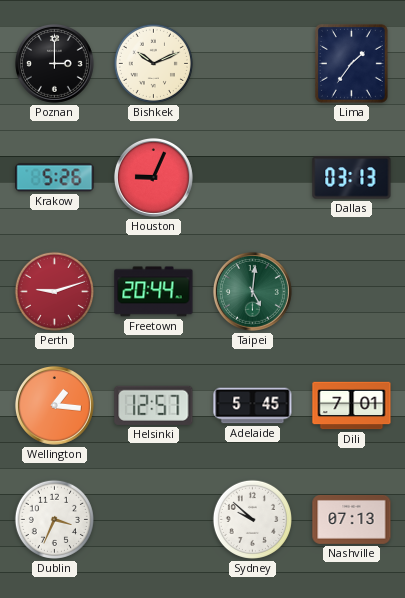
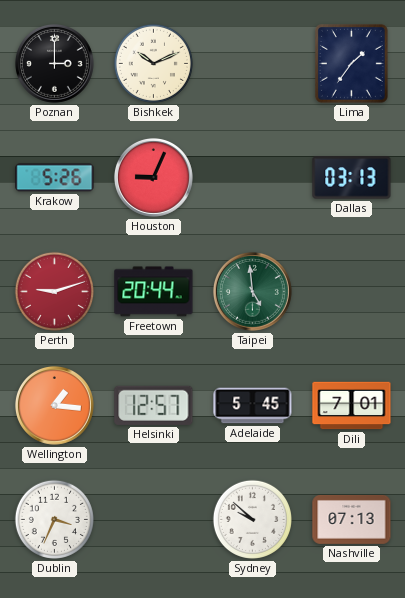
Taipei: 5:01 -> 4:59
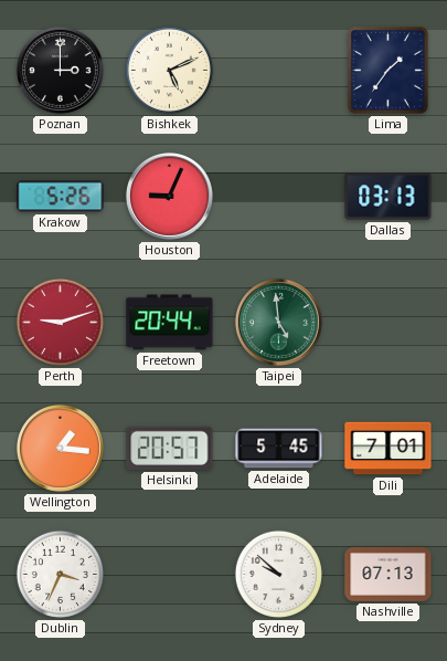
Bishkek: 10:11 -> 5:11
Helsinki: 12:57 -> 20:57
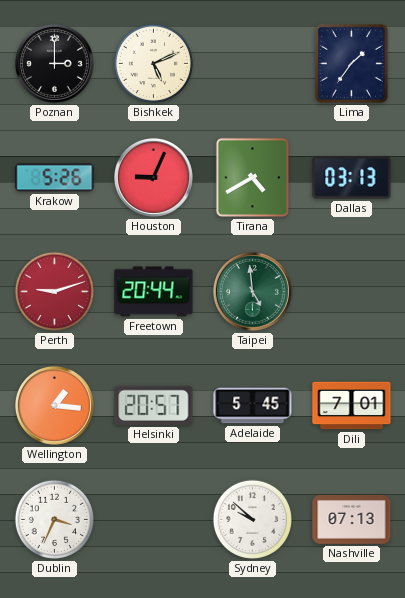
Tirana: none -> 4:40
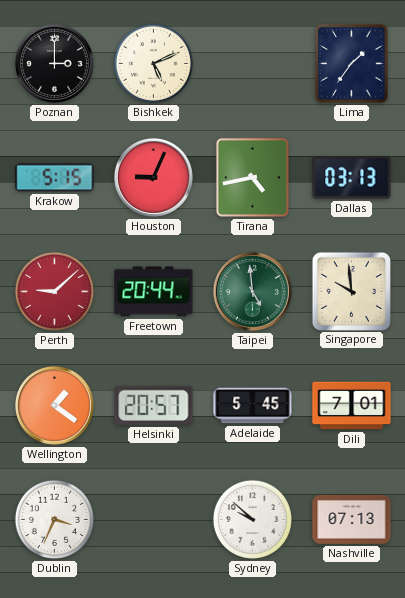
Krakow: 5:26 -> 5:15
Tirana: 4:40 -> 4:43
Perth: 9:12 -> 9:08
Singapore: none -> 9:59
Wellington: 1:16 -> 1:21
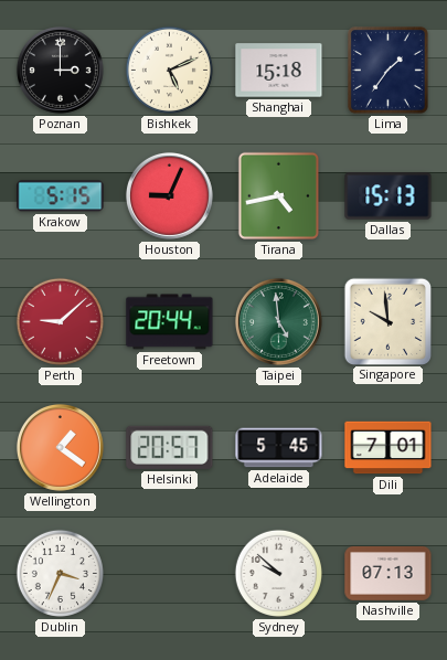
Shanghai: none -> 15:18
Dallas: 03:13 -> 15:13
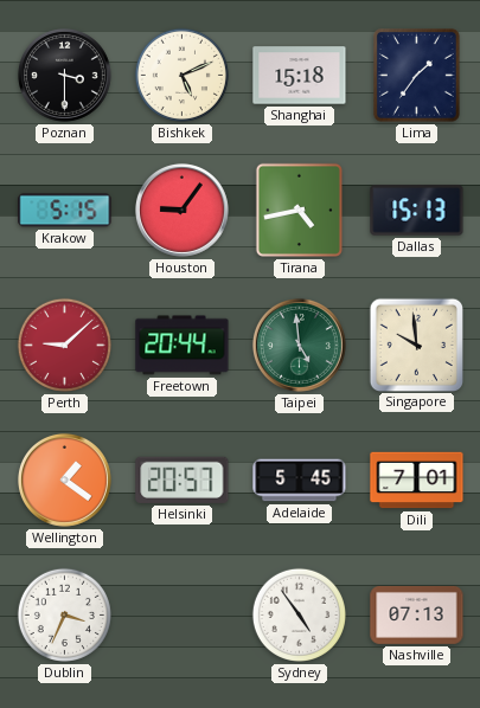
Poznan: 3:00 -> 3:30
Houston: 9:04 -> 9:06
Sydney: 9:52 -> 4:54
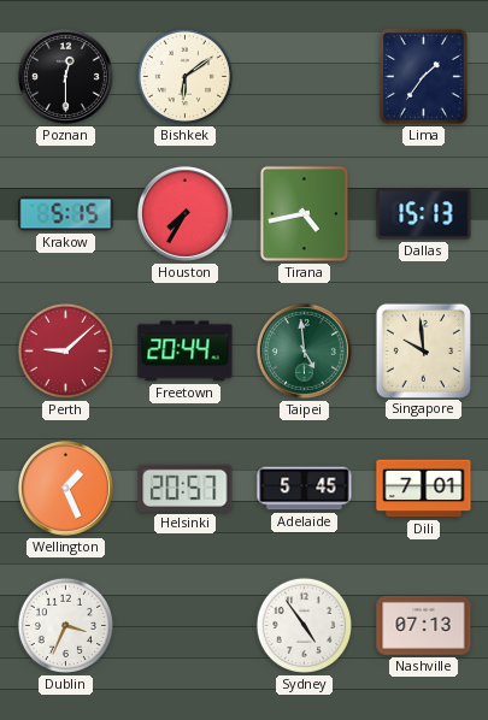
Poznan: 3:30 -> 12:30
Bishkek: 5:11 -> 6:09
Shanghai: 15:18 -> none
Houston: 9:06 -> 7:35
Wellington: 1:21 -> 1:26
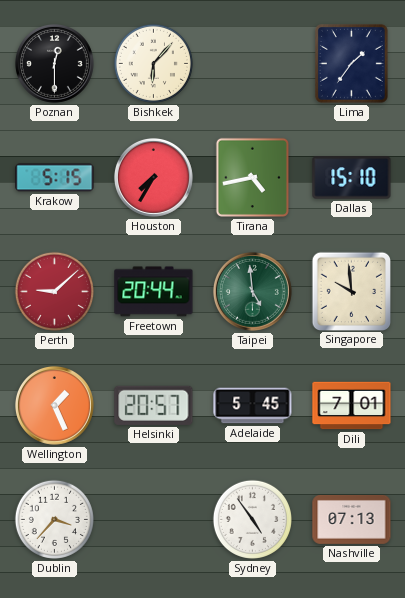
Bishkek: 6:09 -> 6:07
Dallas: 15:13 -> 15:10
Dublin: 3:34 -> 3:37
